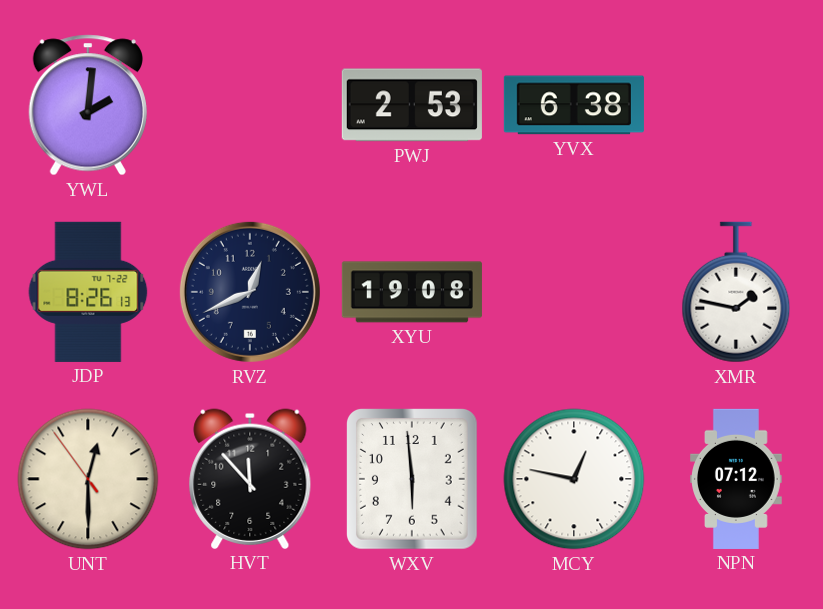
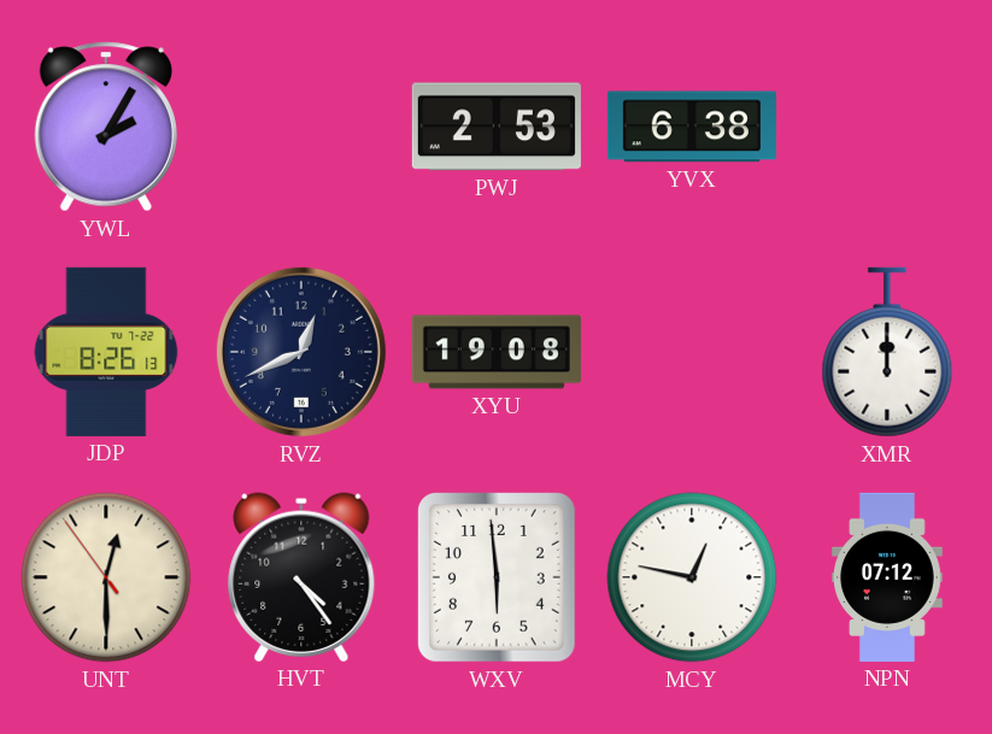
YWL: 2:01 -> 2:05
XMR: 1:47 -> 12:00
HVT: 11:53 -> 4:24
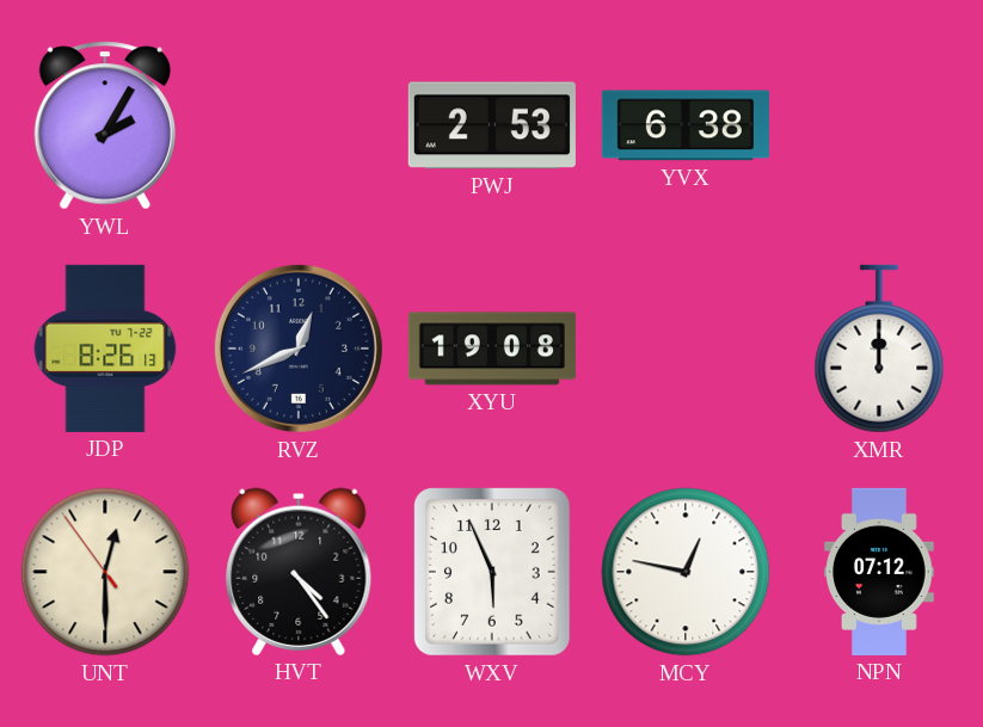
WXV: 5:59 -> 5:56
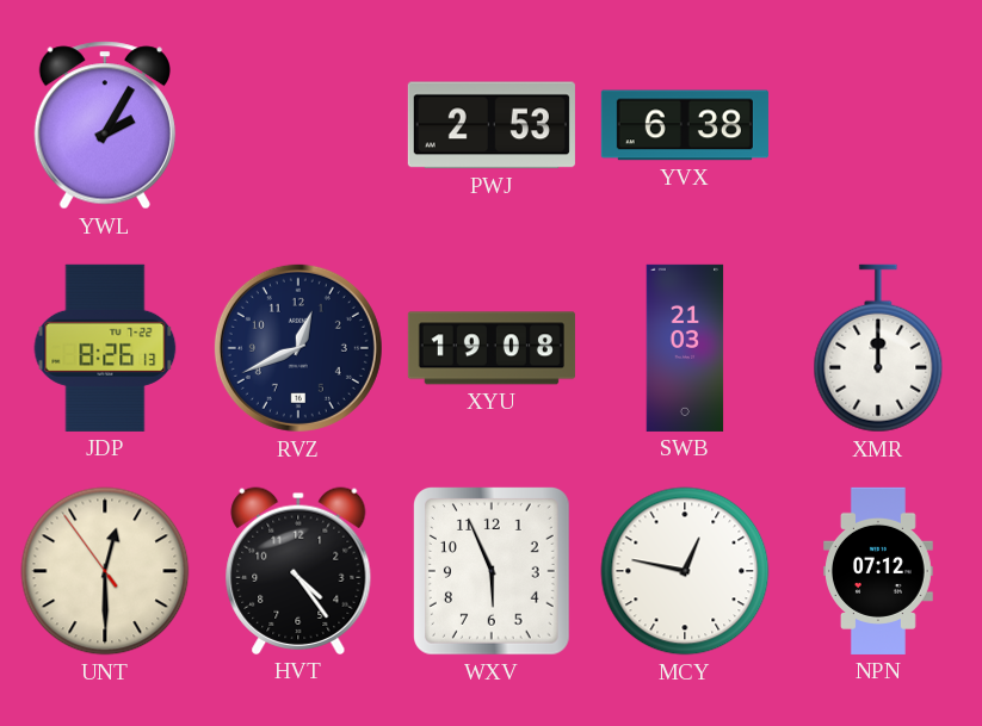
SWB: none -> 21:03
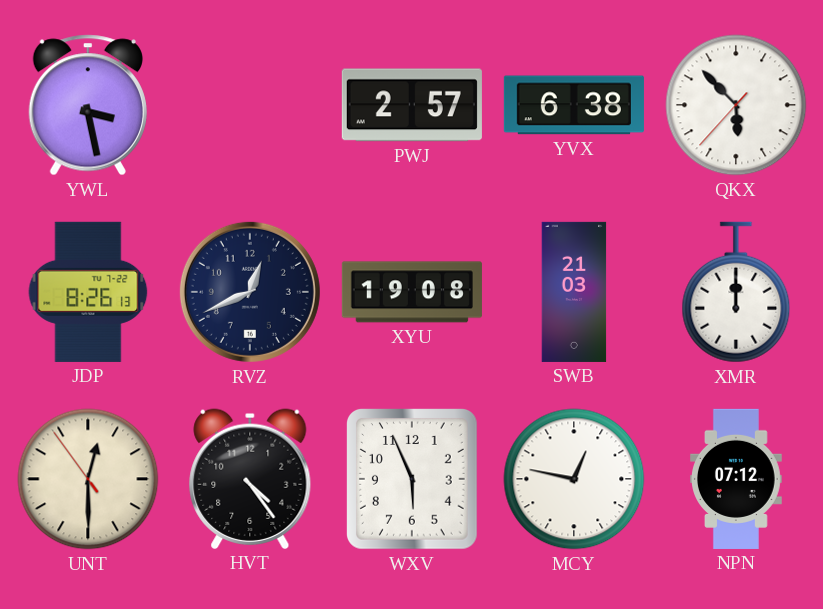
YWL: 2:05 -> 3:28
PWJ: 2:53 -> 2:57
QKX: none -> 5:52
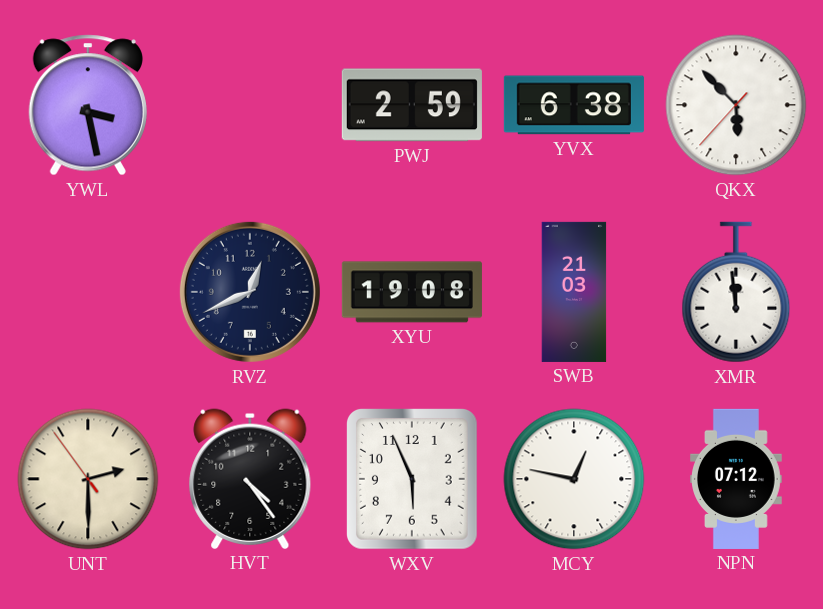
PWJ: 2:57 -> 2:59
JDP: 8:26 -> none
XMR: 12:00 -> 11:59
UNT: 12:29 -> 2:29
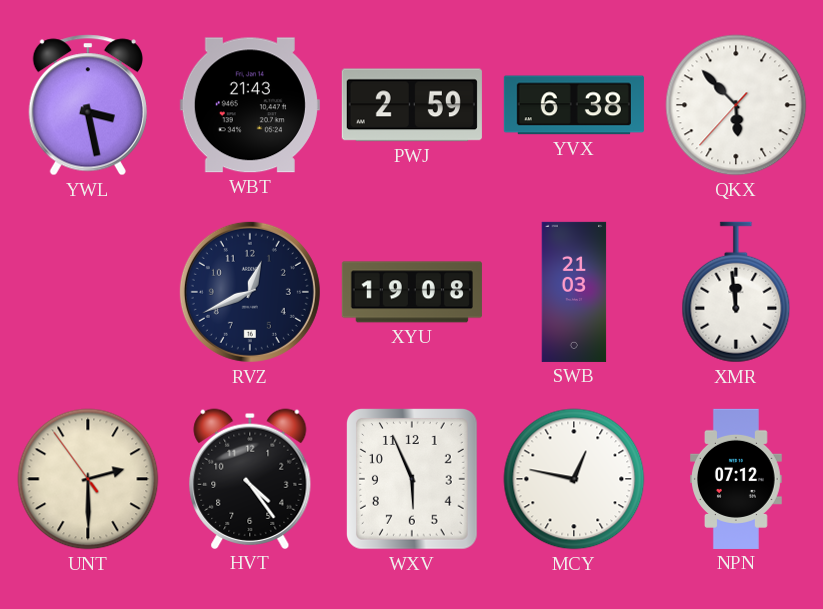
WBT: none -> 21:43
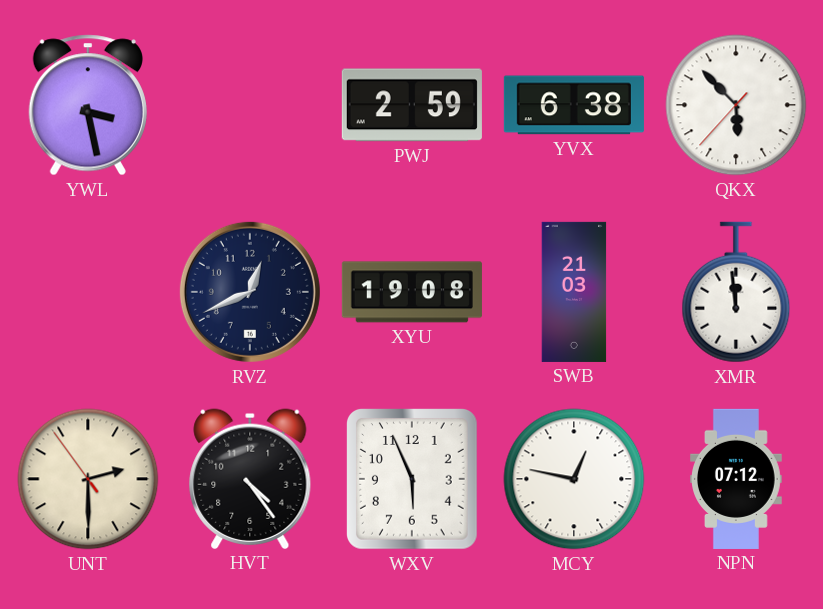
WBT: 21:43 -> none
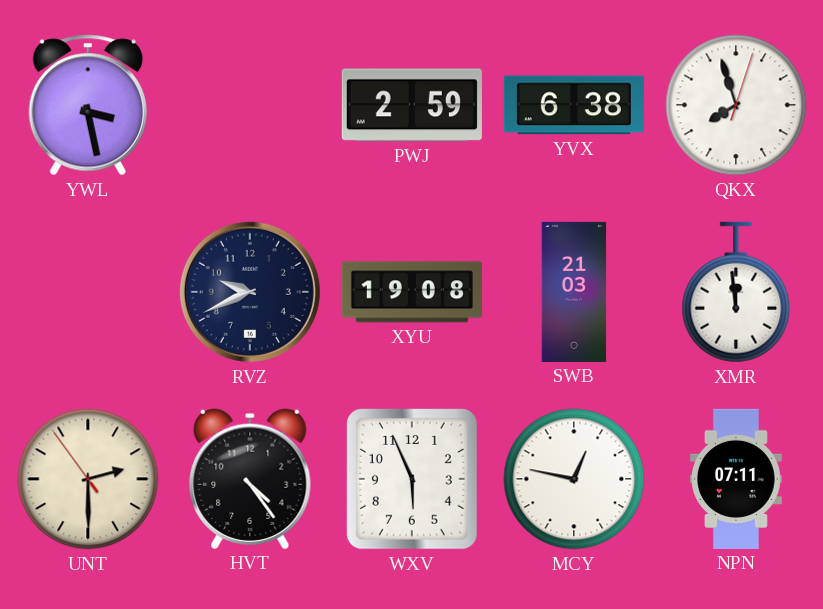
QKX: 5:52 -> 7:57
RVZ: 12:41 -> 9:41
NPN: 07:12 -> 07:11
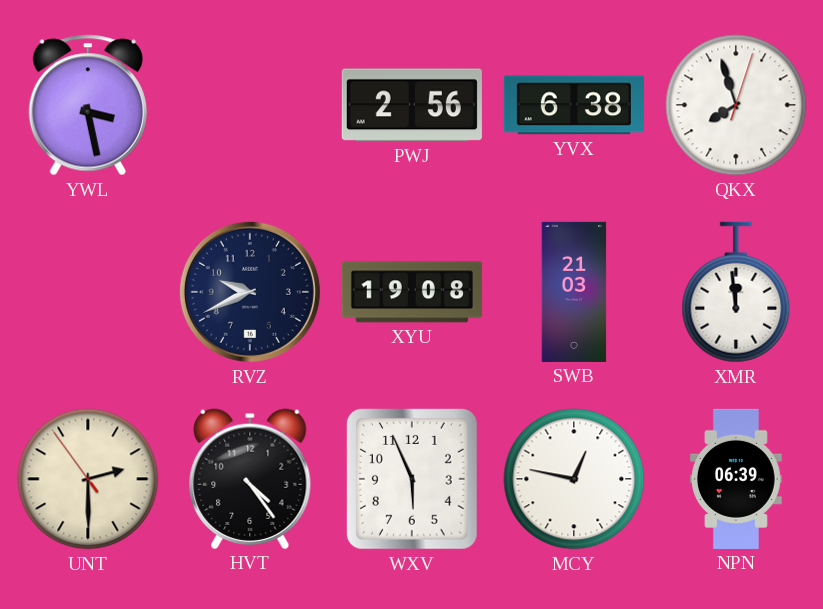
PWJ: 2:59 -> 2:56
NPN: 07:11 -> 06:39
